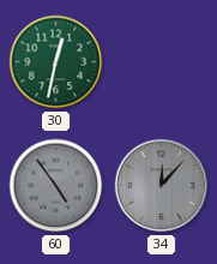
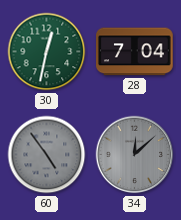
28: none -> 7:04
34: 12:07 -> 12:08
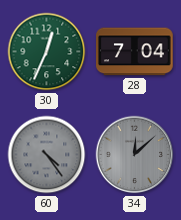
30: 12:32 -> 12:34
60: 4:54 -> 4:24
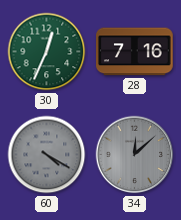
28: 7:04 -> 7:16
60: 4:24 -> 4:20
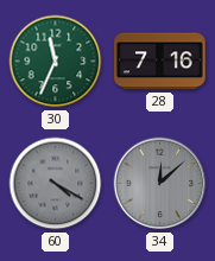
30: 12:34 -> 11:34
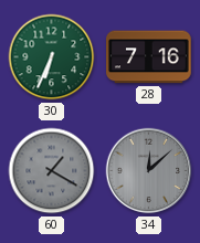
30: 11:34 -> 6:34
60: 4:20 -> 1:20
